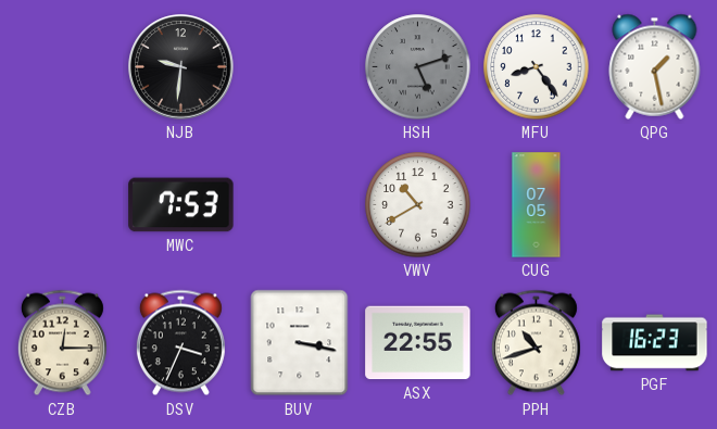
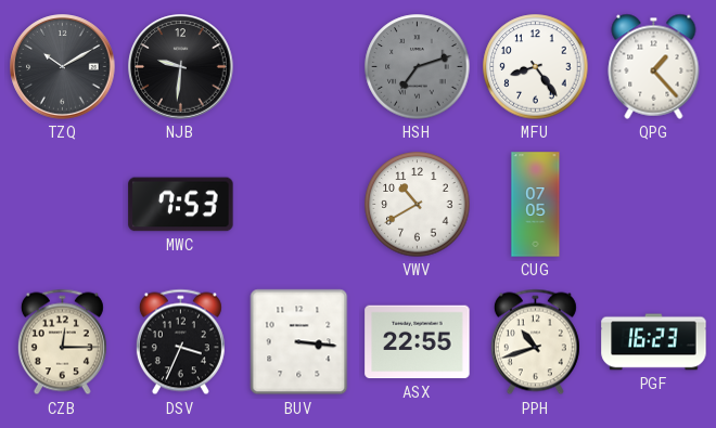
TZQ: none -> 10:10
HSH: 5:12 -> 7:12
QPG: 1:28 -> 1:23
BUV: 3:17 -> 3:16
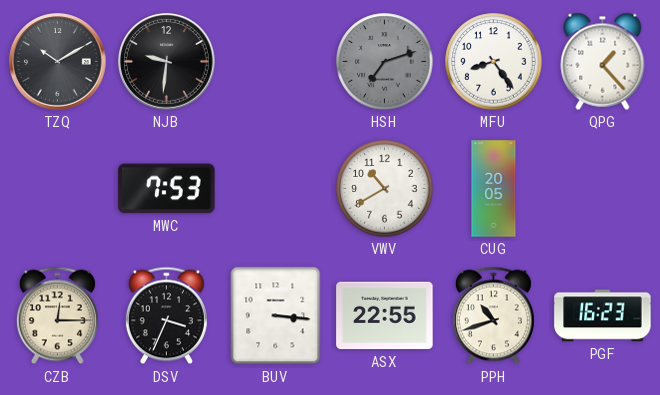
CUG: 07:05 -> 20:05
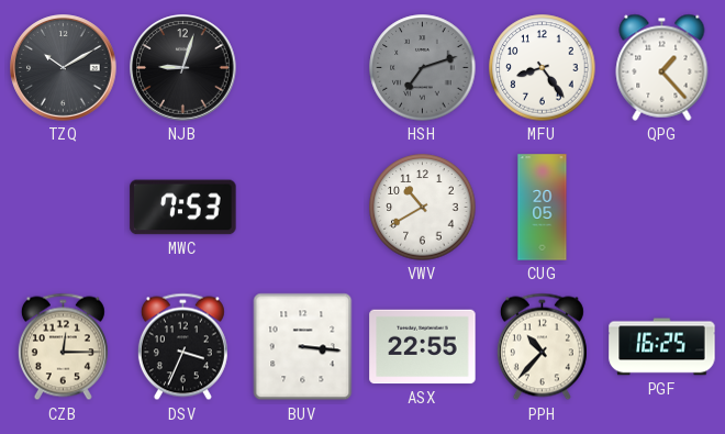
NJB: 9:31 -> 9:03
PPH: 10:42 -> 10:37
PGF: 16:23 -> 16:25
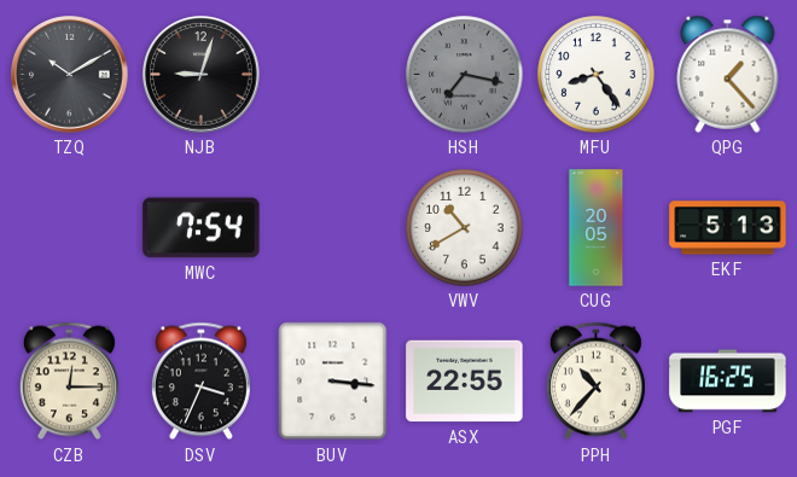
HSH: 7:12 -> 7:17
MWC: 7:53 -> 7:54
EKF: none -> 5:13
